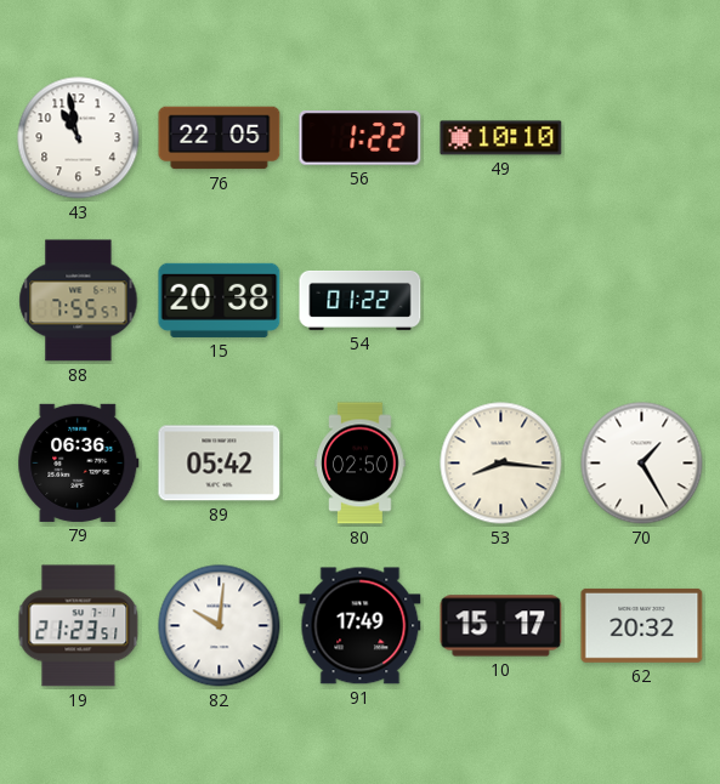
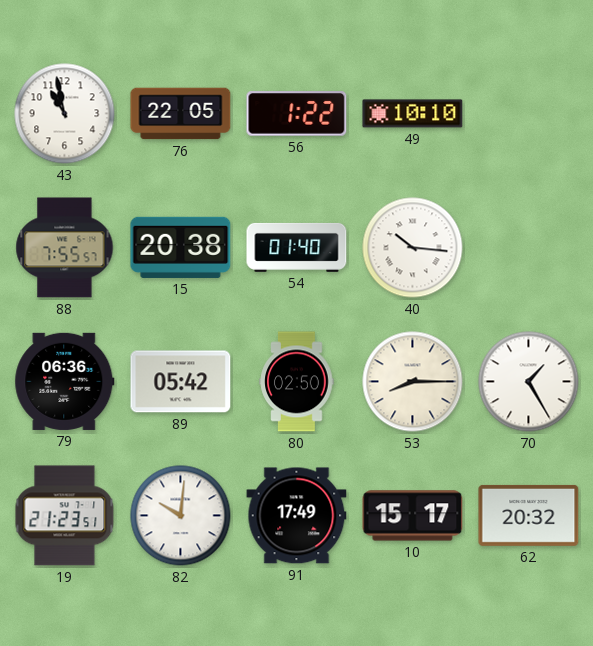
54: 01:22 -> 01:40
40: none -> 10:16
53: 8:16 -> 8:15
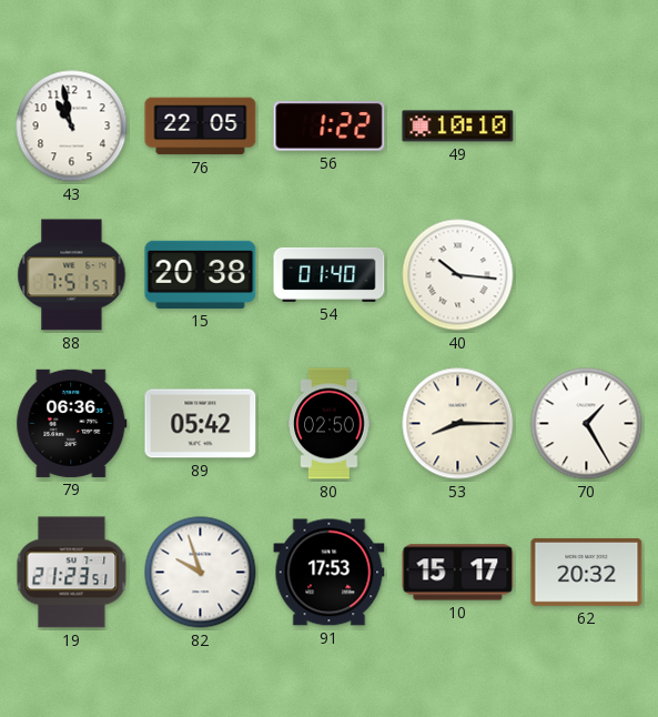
88: 7:55 -> 7:51
82: 10:01 -> 9:57
91: 17:49 -> 17:53
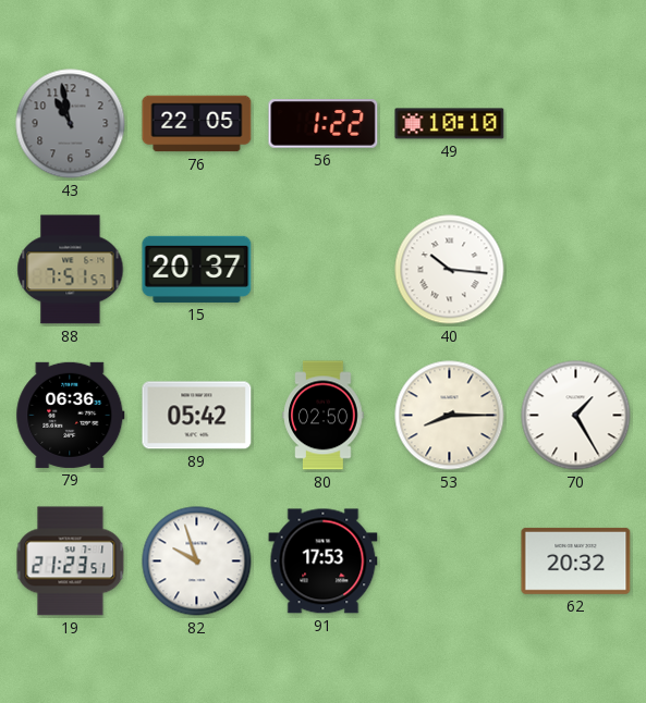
43 dial: white -> grey
15: 20:38 -> 20:37
54: 01:40 -> none
10: 15:17 -> none
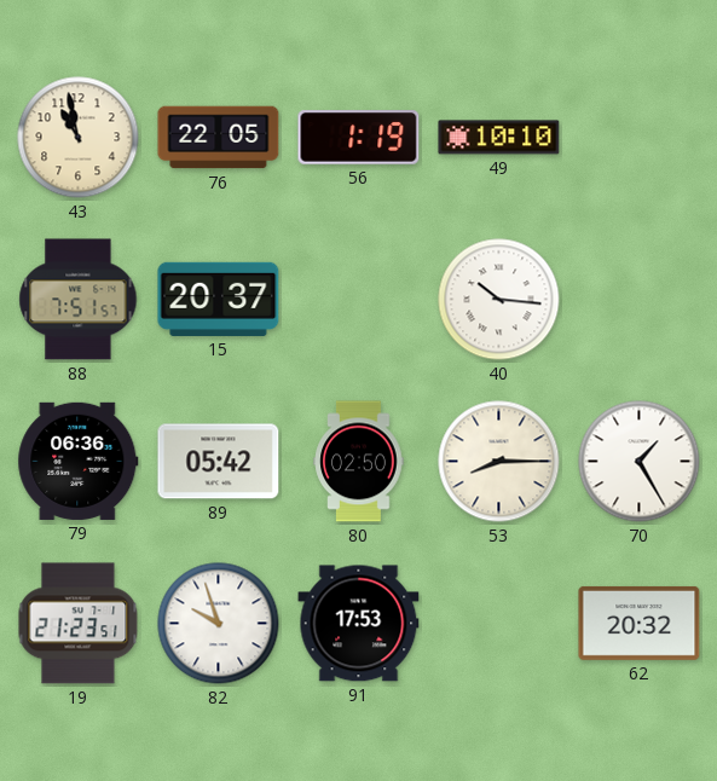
43 dial: grey -> cream
56: 1:22 -> 1:19
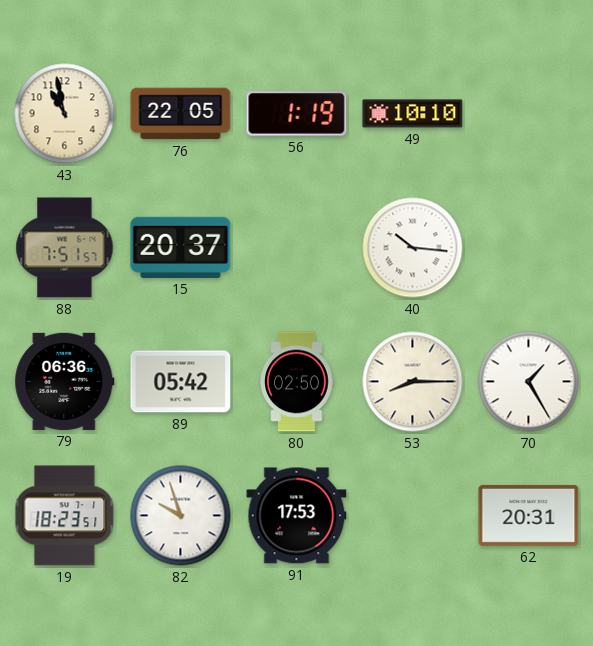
19: 21:23 -> 18:23
62: 20:32 -> 20:31
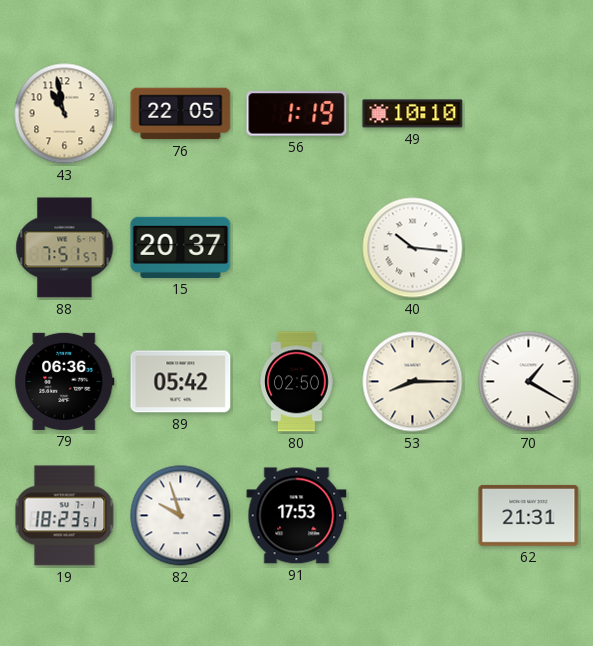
70: 1:25 -> 1:20
62: 20:31 -> 21:31
